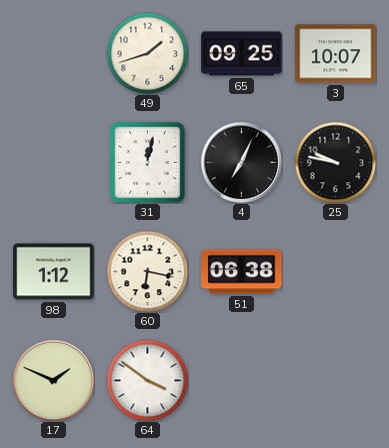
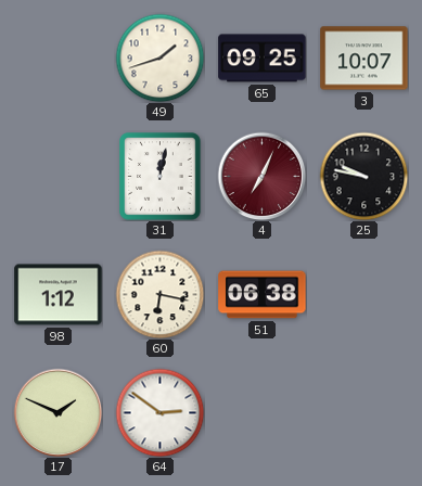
4 dial: black -> burgundy
64: 3:51 -> 2:51
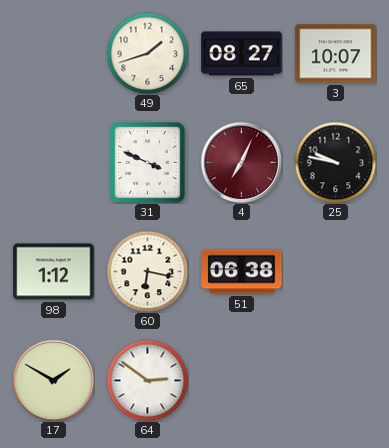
65: 09:25 -> 08:27
31: 12:02 -> 3:49
17: 1:49 -> 1:50
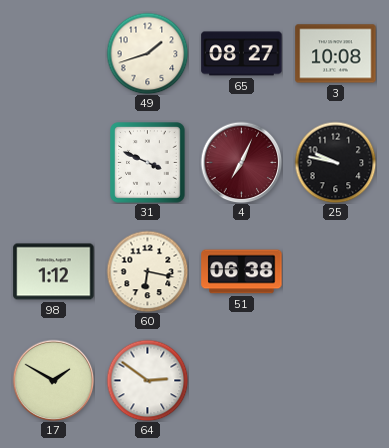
3: 10:07 -> 10:08
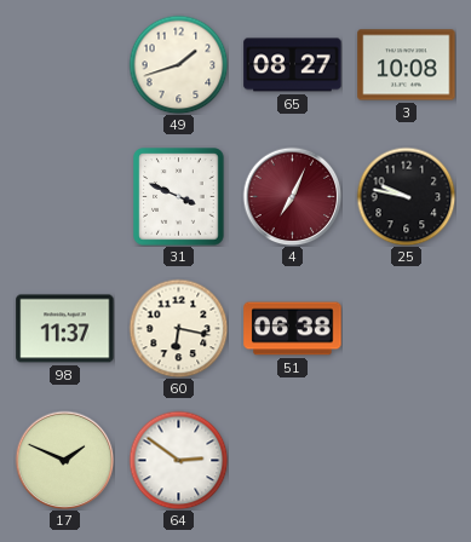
98: 1:12 -> 11:37
17: 1:50 -> 1:49
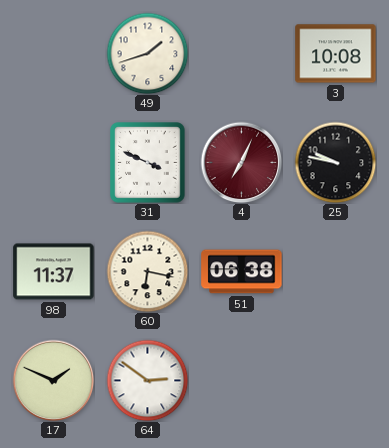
65: 08:27 -> none
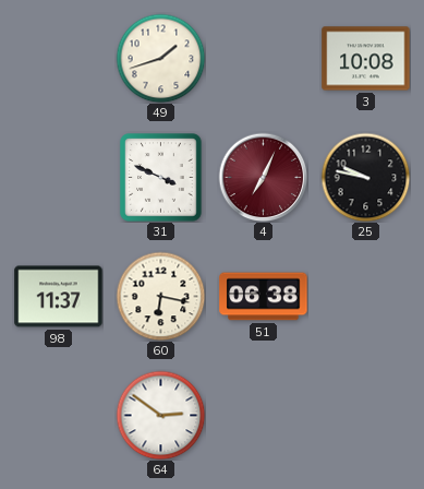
17: 1:49 -> none
